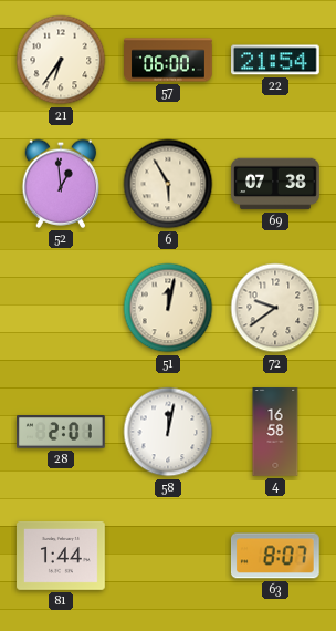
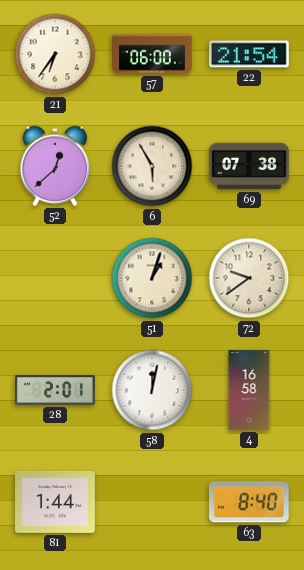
52: 12:59 -> 12:38
51: 12:02 -> 1:03
63: 8:07 -> 8:40
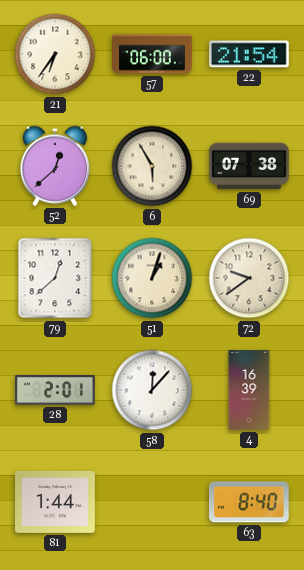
79: none -> 12:38
58: 12:02 -> 12:07
4: 16:58 -> 16:39
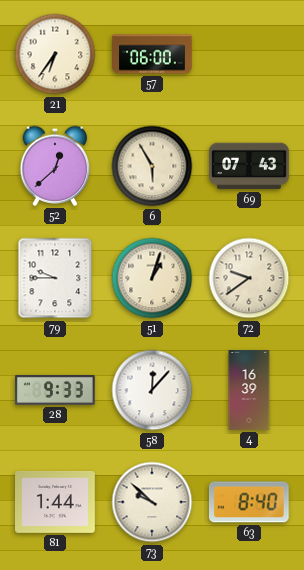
22: 21:54 -> none
69: 07:38 -> 07:43
79: 12:38 -> 9:45
28: 2:01 -> 9:33
73: none -> 9:52
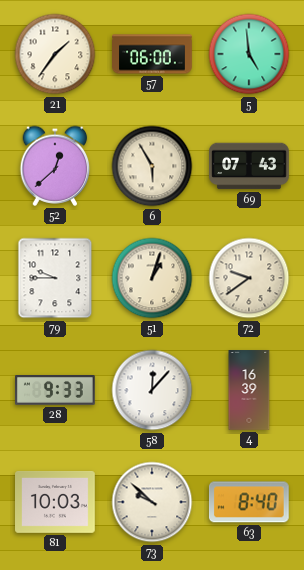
21: 6:36 -> 1:36
5: none -> 4:59
81: 1:44 -> 10:03
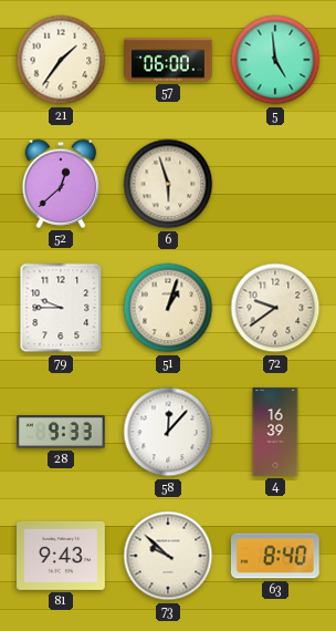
6: 5:55 -> 5:57
69: 07:43 -> none
81: 10:03 -> 9:43
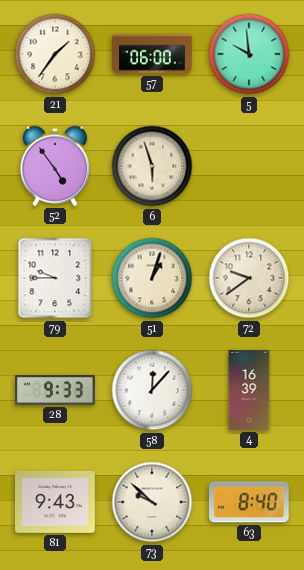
5: 4:59 -> 9:59
52: 12:38 -> 4:54
